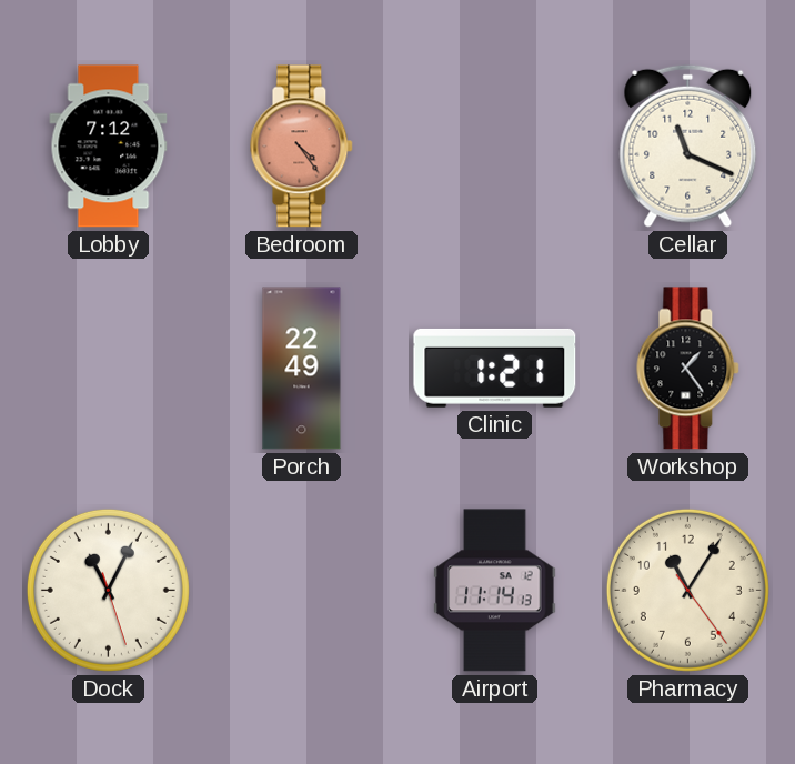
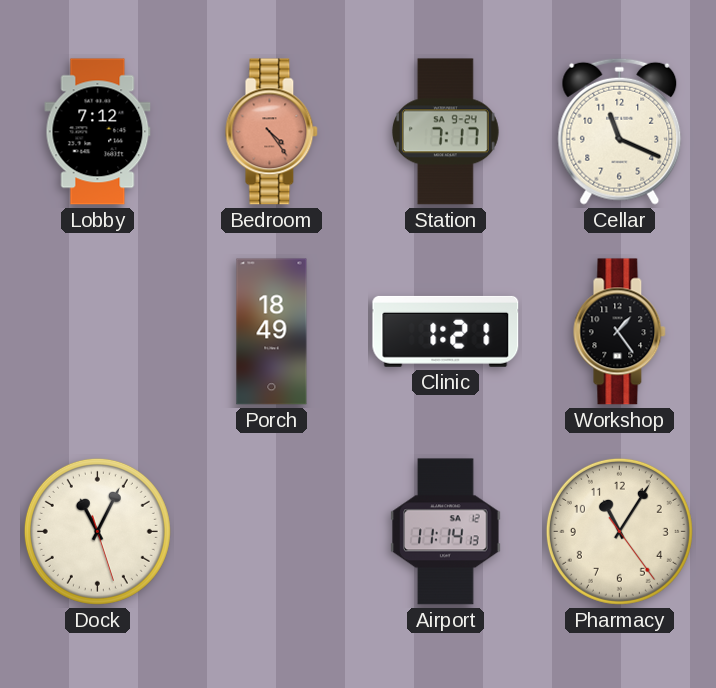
Station: none -> 7:17
Porch: 22:49 -> 18:49
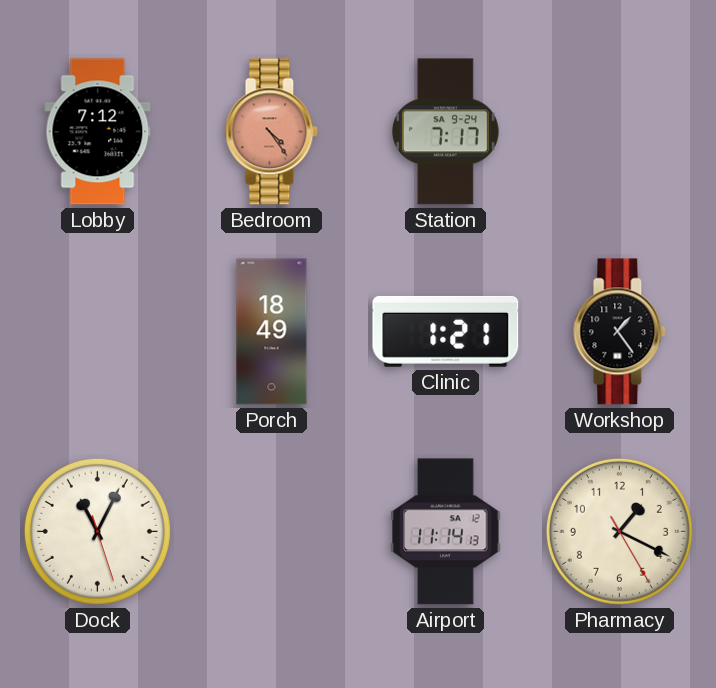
Cellar: 11:19 -> none
Pharmacy: 11:05 -> 1:19
